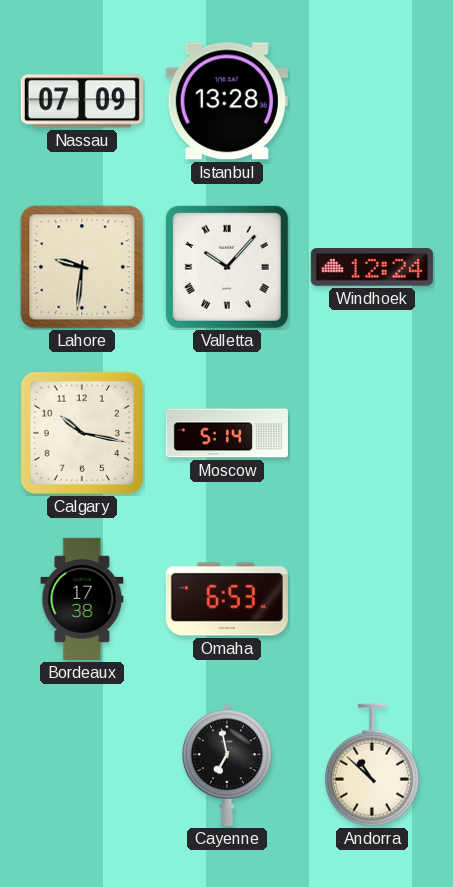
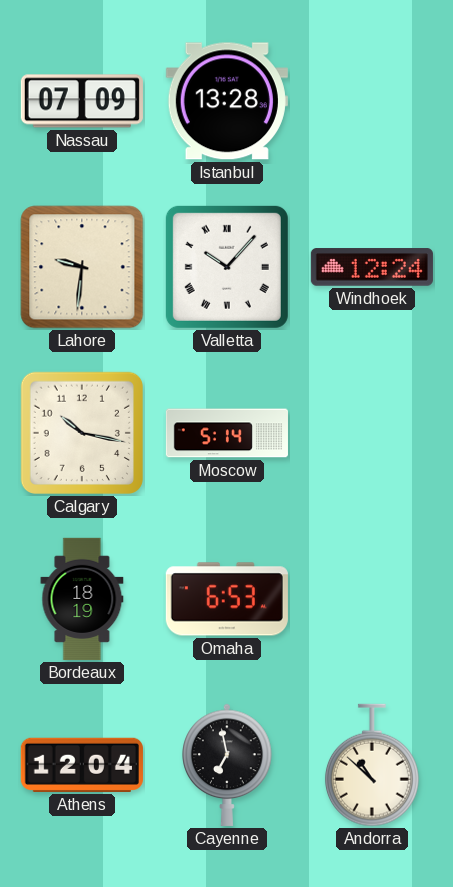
Bordeaux: 17:38 -> 18:19
Athens: none -> 12:04
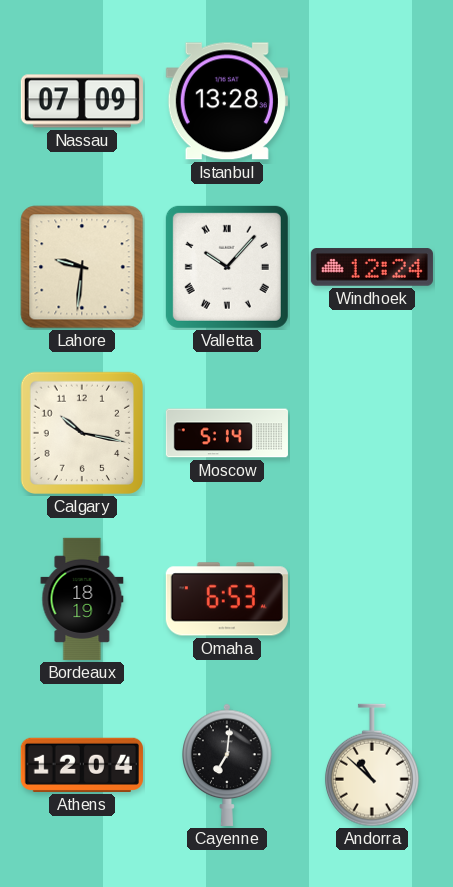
Cayenne: 6:58 -> 7:01
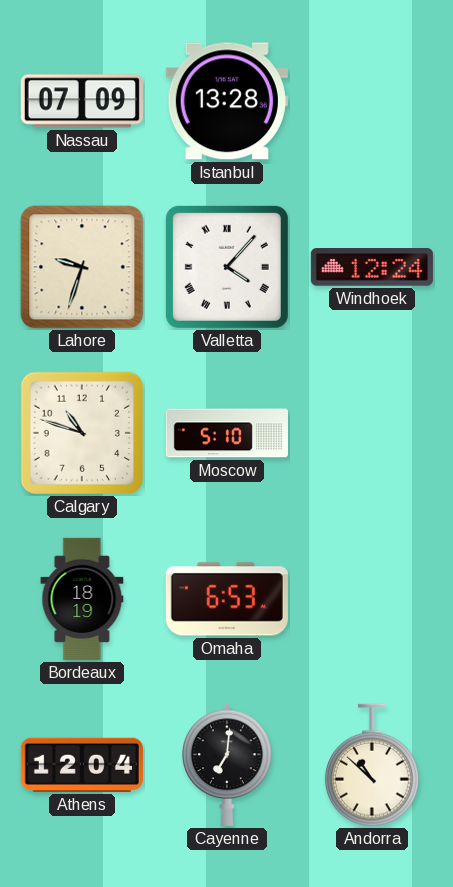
Lahore: 9:31 -> 9:33
Valletta: 10:07 -> 4:07
Calgary: 10:17 -> 10:48
Moscow: 5:14 -> 5:10
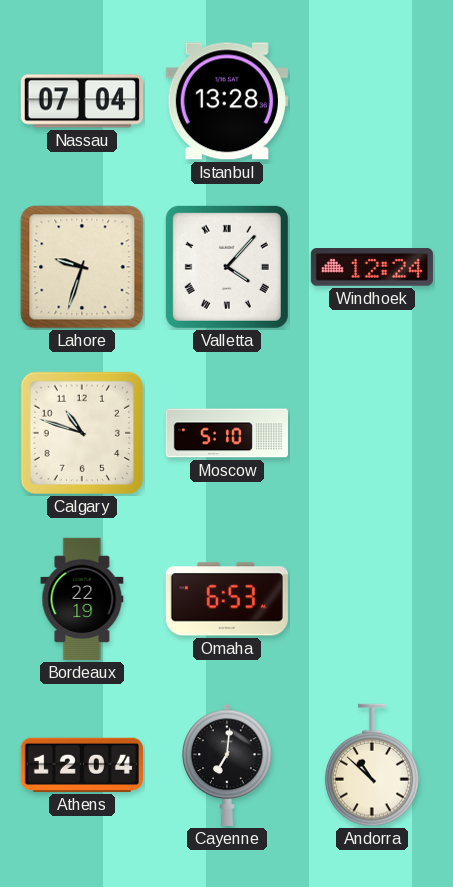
Nassau: 07:09 -> 07:04
Bordeaux: 18:19 -> 22:19
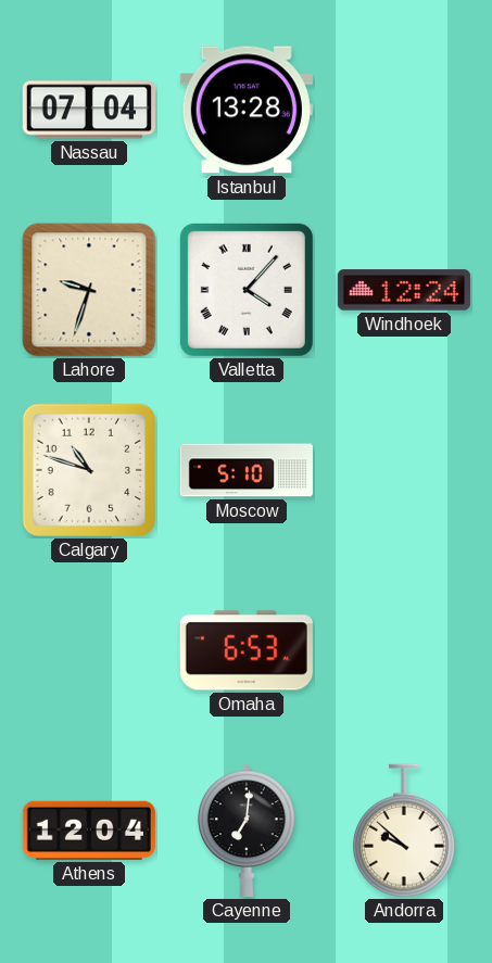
Bordeaux: 22:19 -> none
Andorra: 10:52 -> 9:52
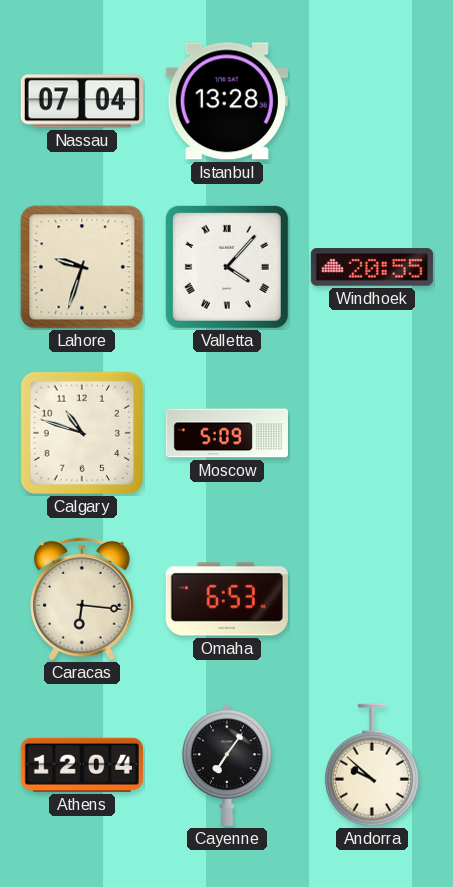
Windhoek: 12:24 -> 20:55
Moscow: 5:10 -> 5:09
Caracas: none -> 6:16
Cayenne: 7:01 -> 7:06
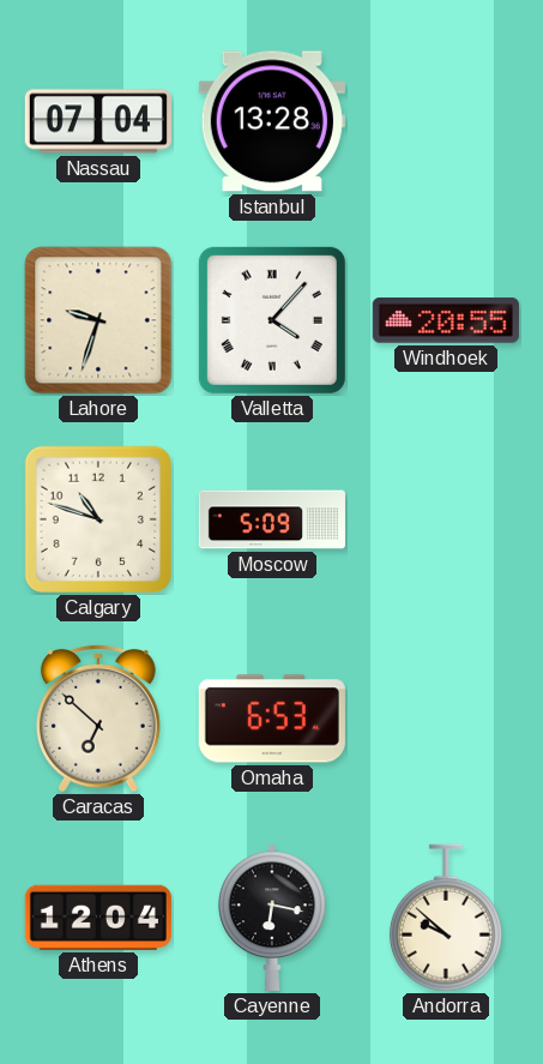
Caracas: 6:16 -> 6:52
Cayenne: 7:06 -> 6:17
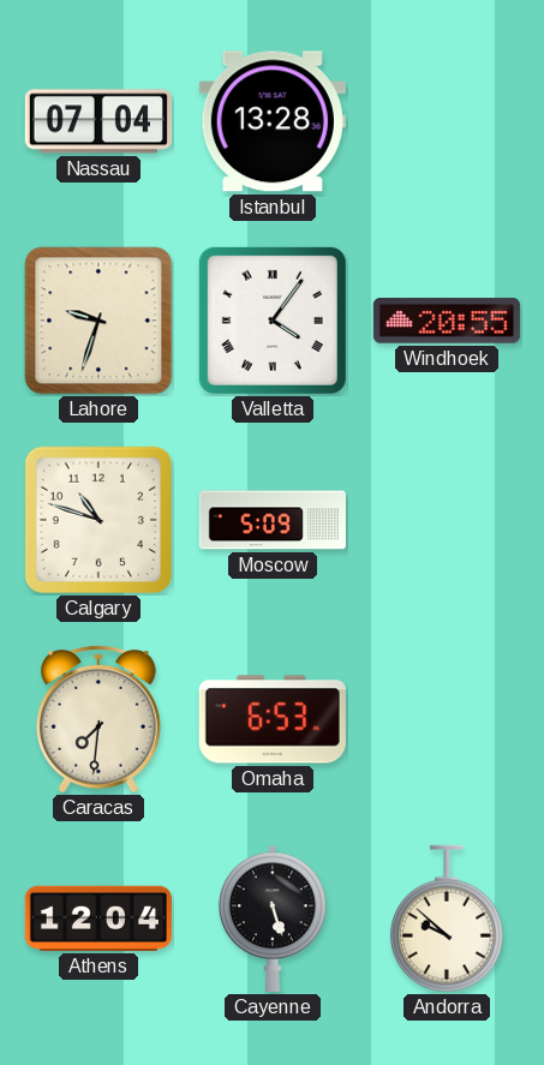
Valletta: 4:07 -> 4:06
Caracas: 6:52 -> 7:31
Cayenne: 6:17 -> 5:27
